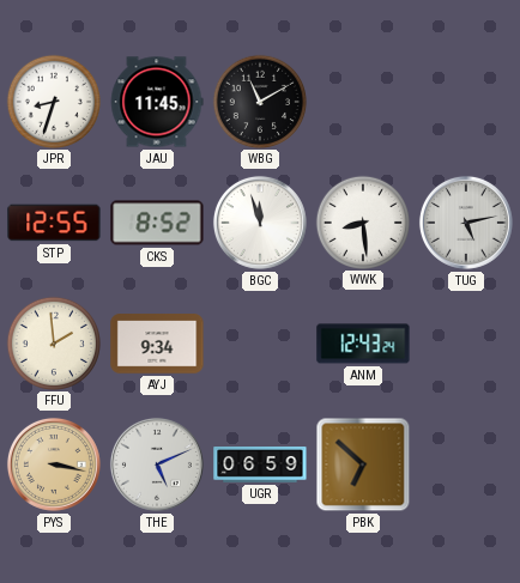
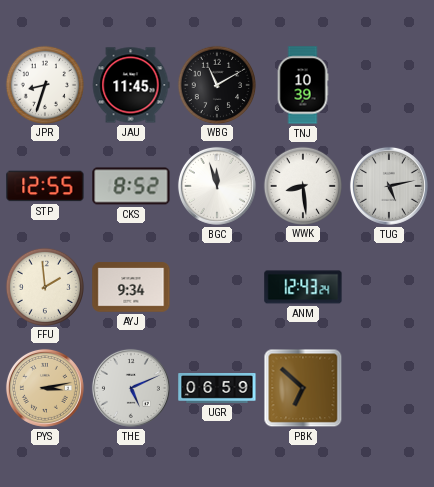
TNJ: none -> 10:39
PYS: 3:17 -> 3:13
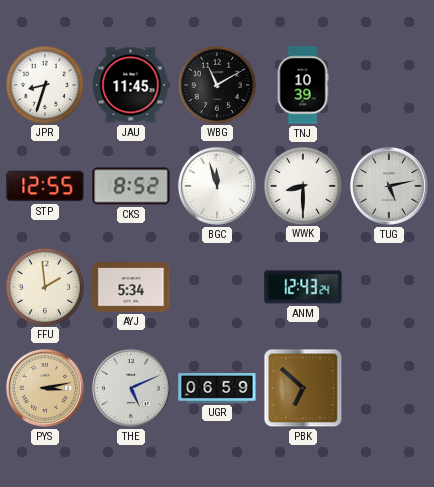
WWK: 8:29 -> 8:30
AYJ: 9:34 -> 5:34
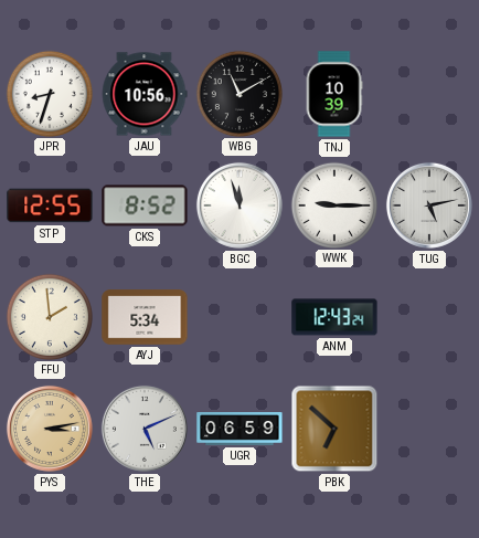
JAU: 11:45 -> 10:56
WWK: 8:30 -> 9:15
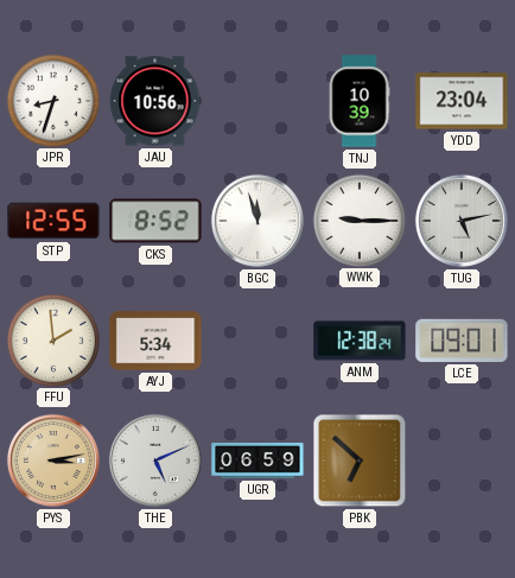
WBG: 11:10 -> none
YDD: none -> 23:04
ANM: 12:43 -> 12:38
LCE: none -> 09:01
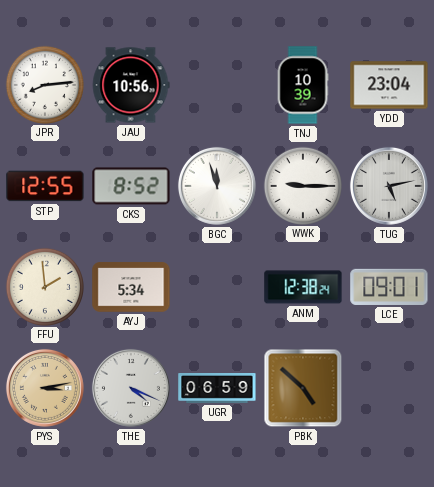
JPR: 8:33 -> 8:14
THE: 5:11 -> 4:19
PBK: 6:52 -> 4:52
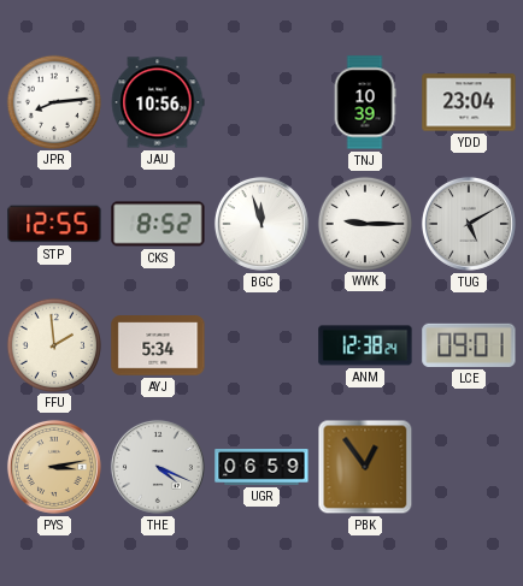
TUG: 5:13 -> 5:10
PBK: 4:52 -> 12:54
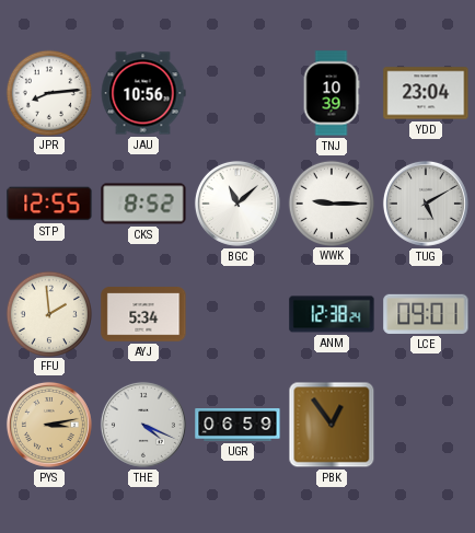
BGC: 11:57 -> 11:08
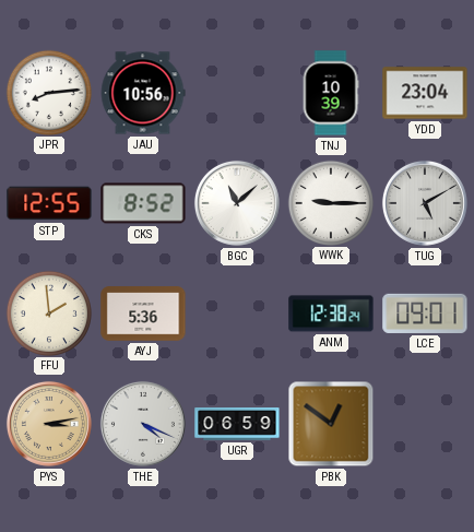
AYJ: 5:34 -> 5:36
PBK: 12:54 -> 12:51
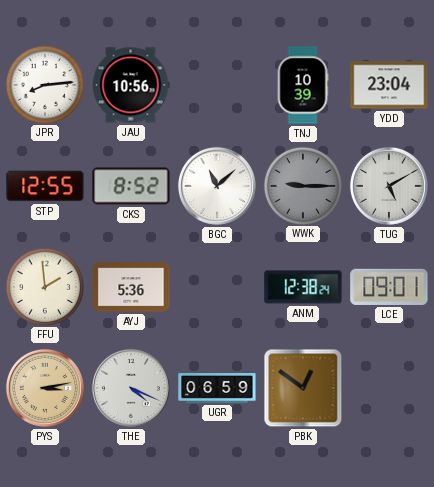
WWK dial: white -> grey
